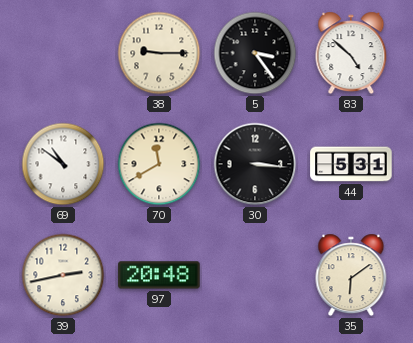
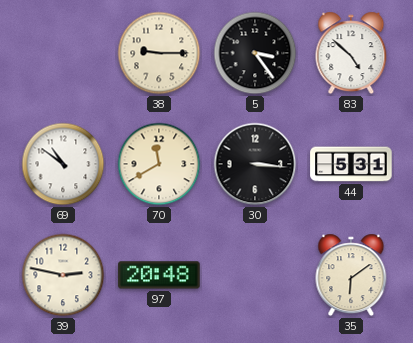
39: 2:43 -> 2:47
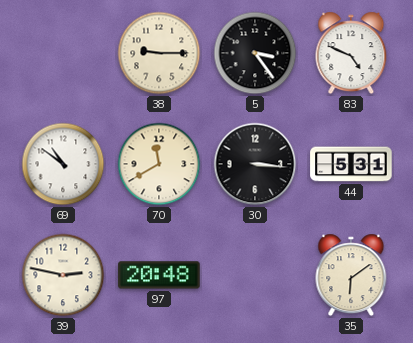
83: 4:52 -> 4:49
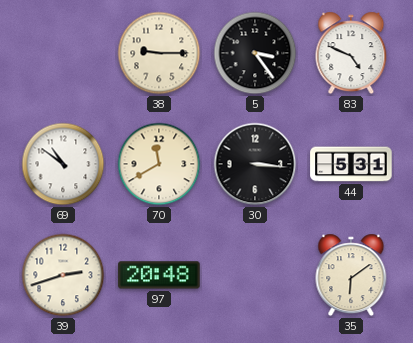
39: 2:47 -> 2:42
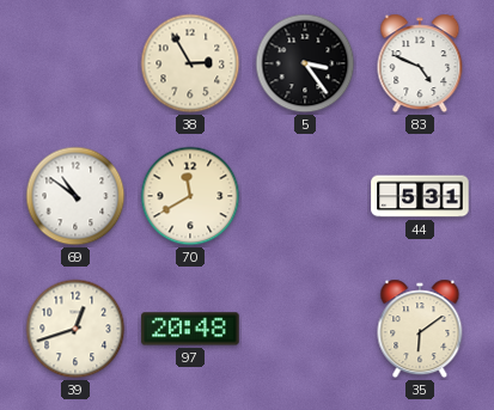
38: 9:15 -> 2:55
30: 3:16 -> none
39: 2:42 -> 12:42
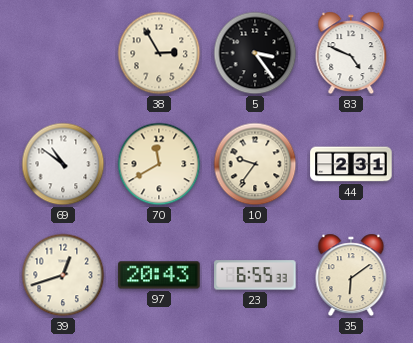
10: none -> 9:36
44: 5:31 -> 2:31
97: 20:48 -> 20:43
23: none -> 6:55
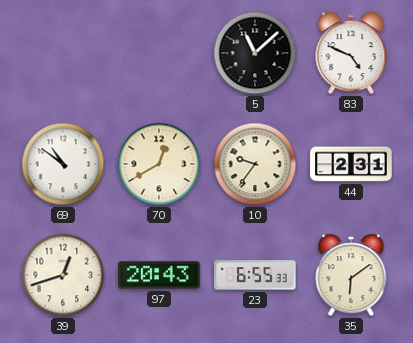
38: 2:55 -> none
5: 3:24 -> 11:08
70: 11:40 -> 12:40
